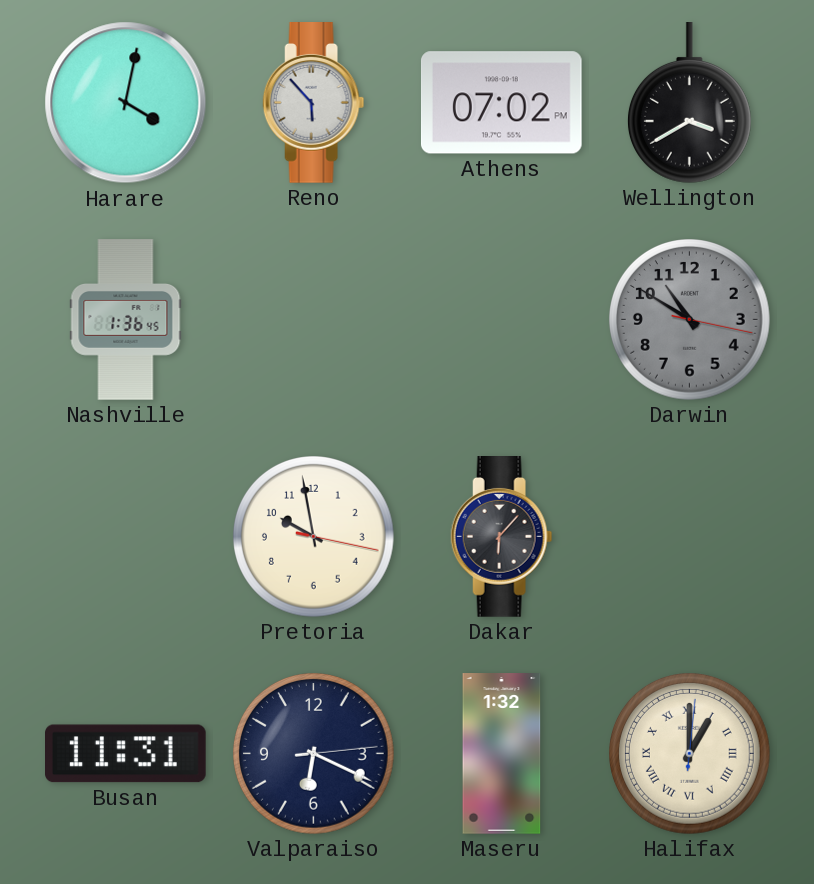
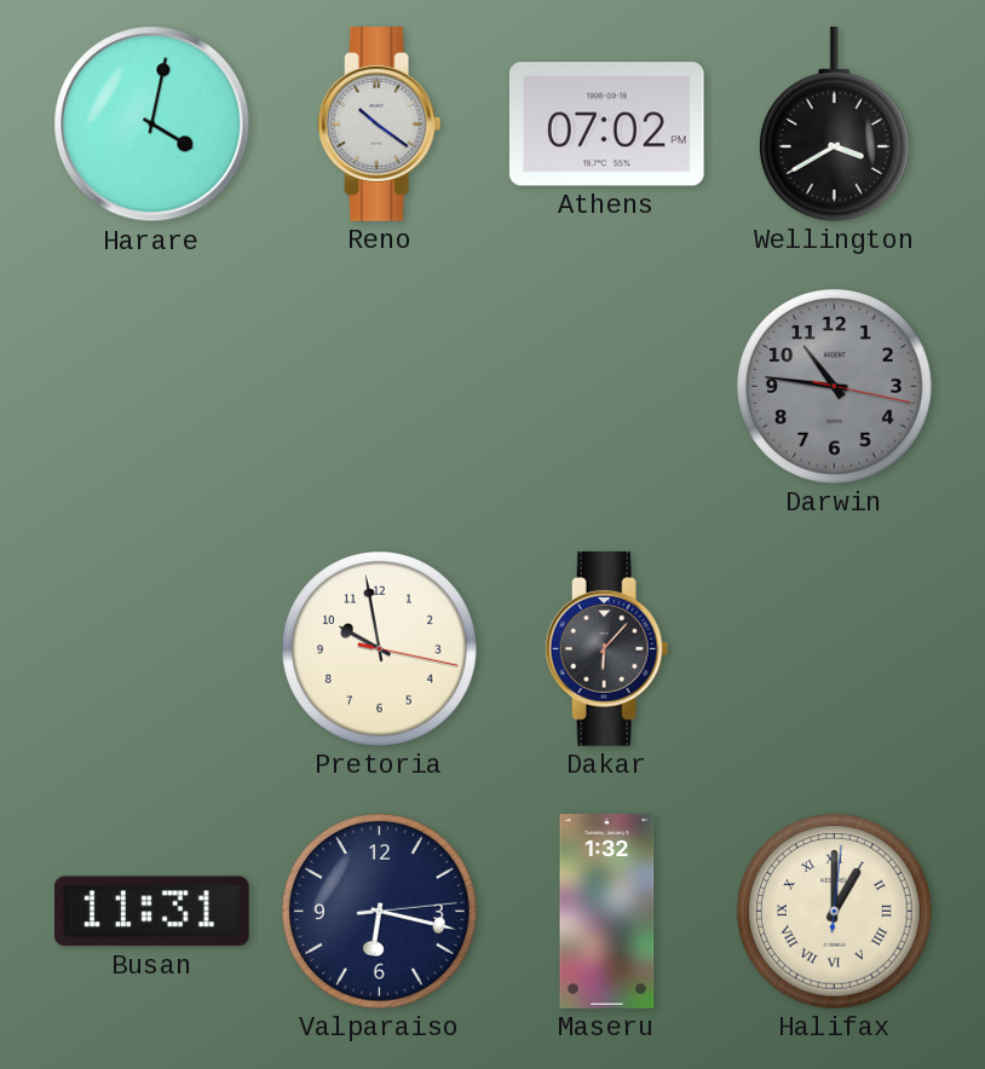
Reno: 5:53 -> 10:21
Nashville: 1:36 -> none
Darwin: 10:50 -> 10:46
Valparaiso: 6:19 -> 6:17
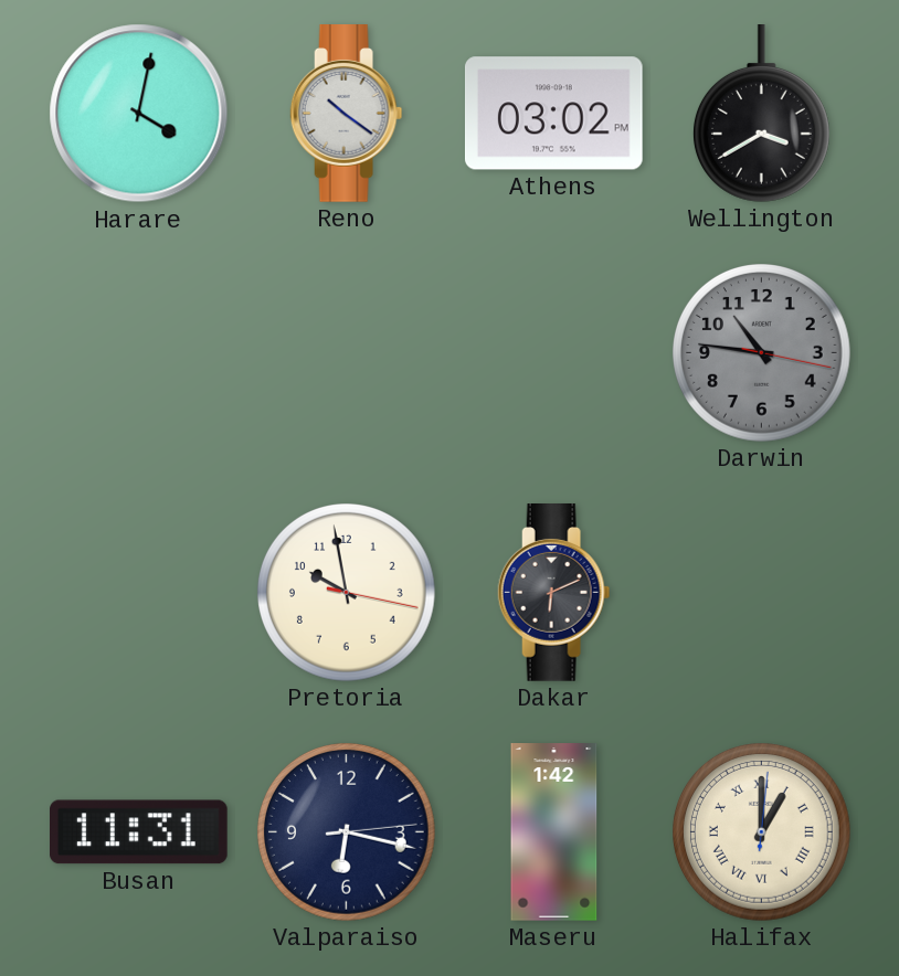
Athens: 07:02 -> 03:02
Dakar: 6:07 -> 6:11
Maseru: 1:32 -> 1:42
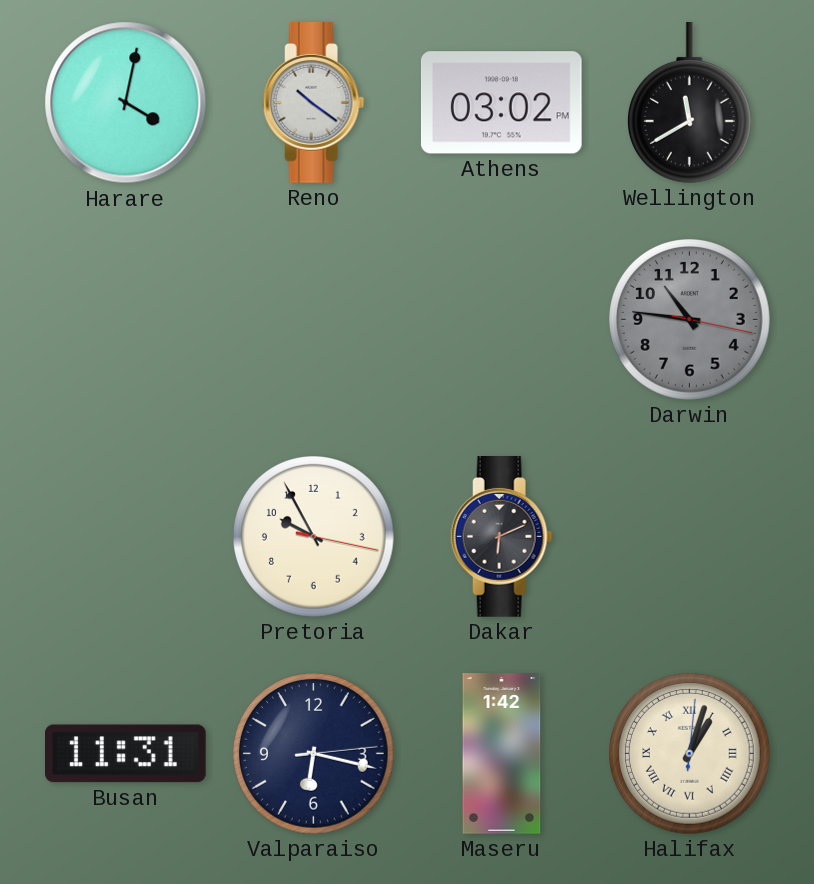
Wellington: 3:40 -> 11:40
Pretoria: 9:58 -> 9:55
Halifax: 1:00 -> 1:03
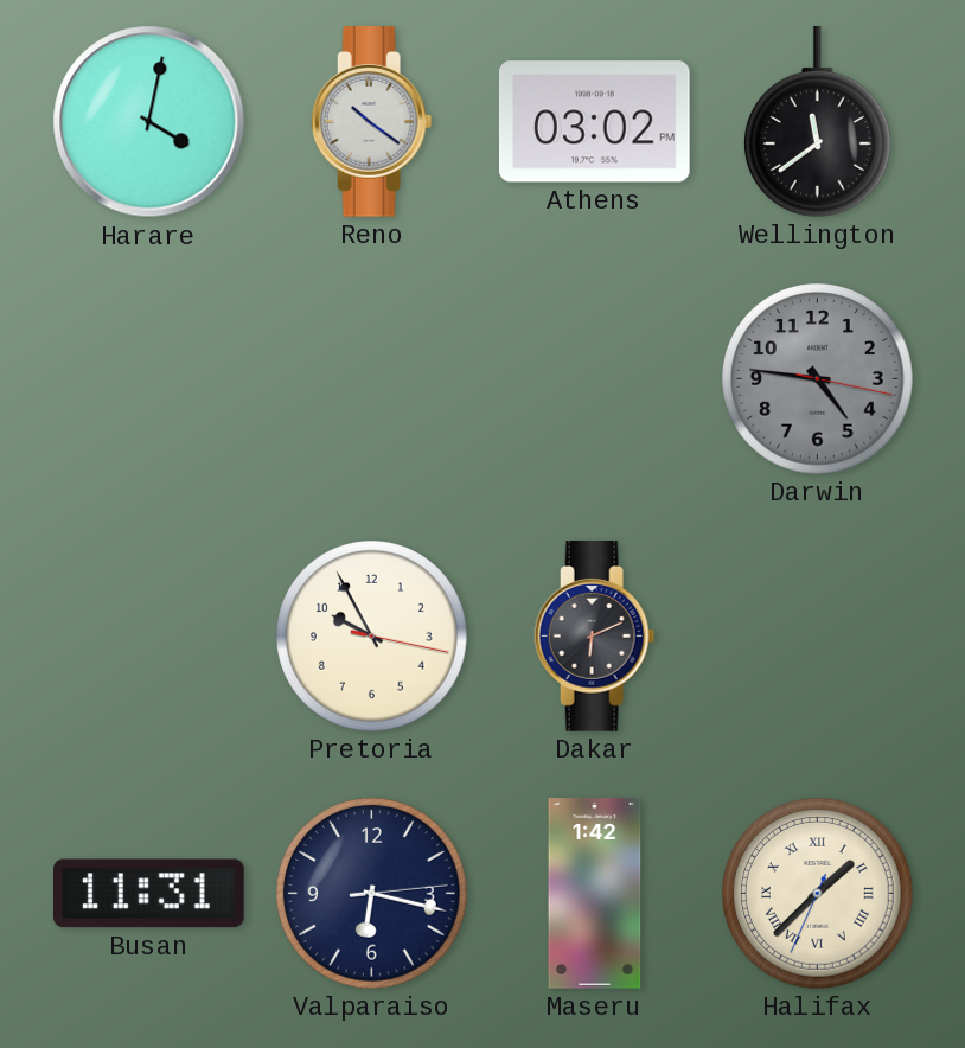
Wellington: 11:40 -> 11:39
Darwin: 10:46 -> 4:46
Halifax: 1:03 -> 1:37
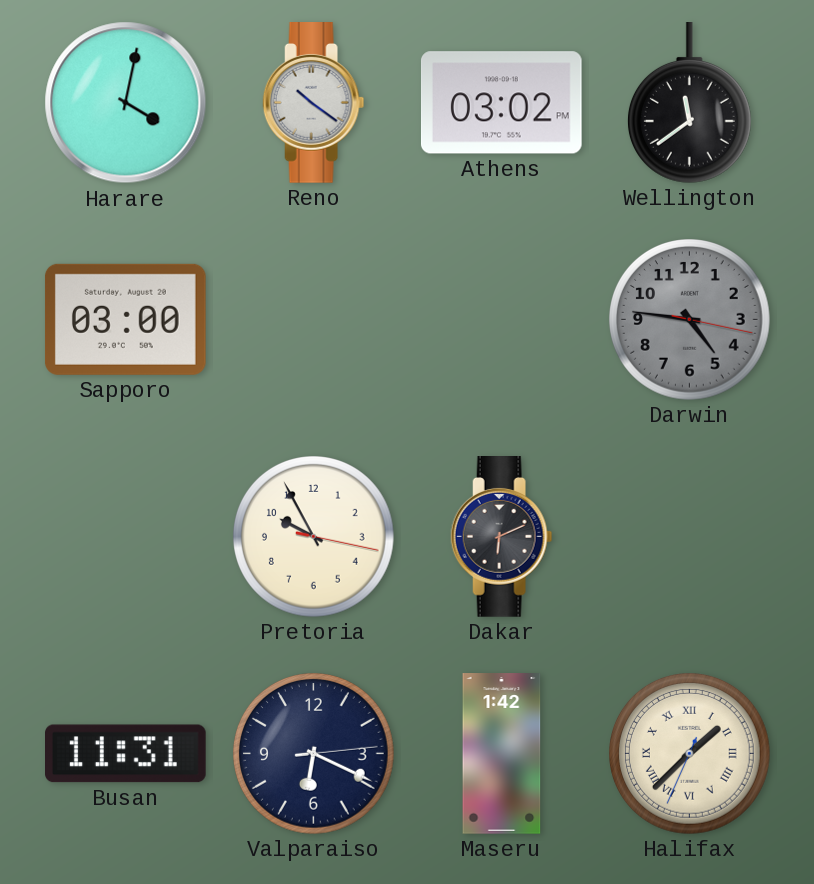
Sapporo: none -> 03:00
Valparaiso: 6:17 -> 6:19
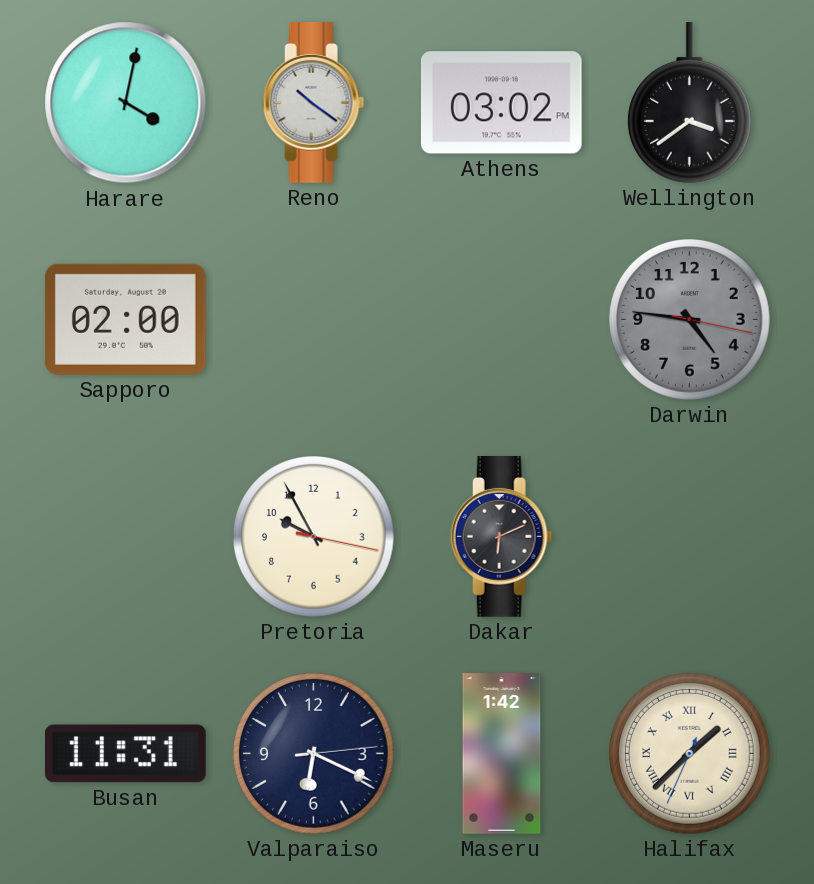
Wellington: 11:39 -> 3:39
Sapporo: 03:00 -> 02:00
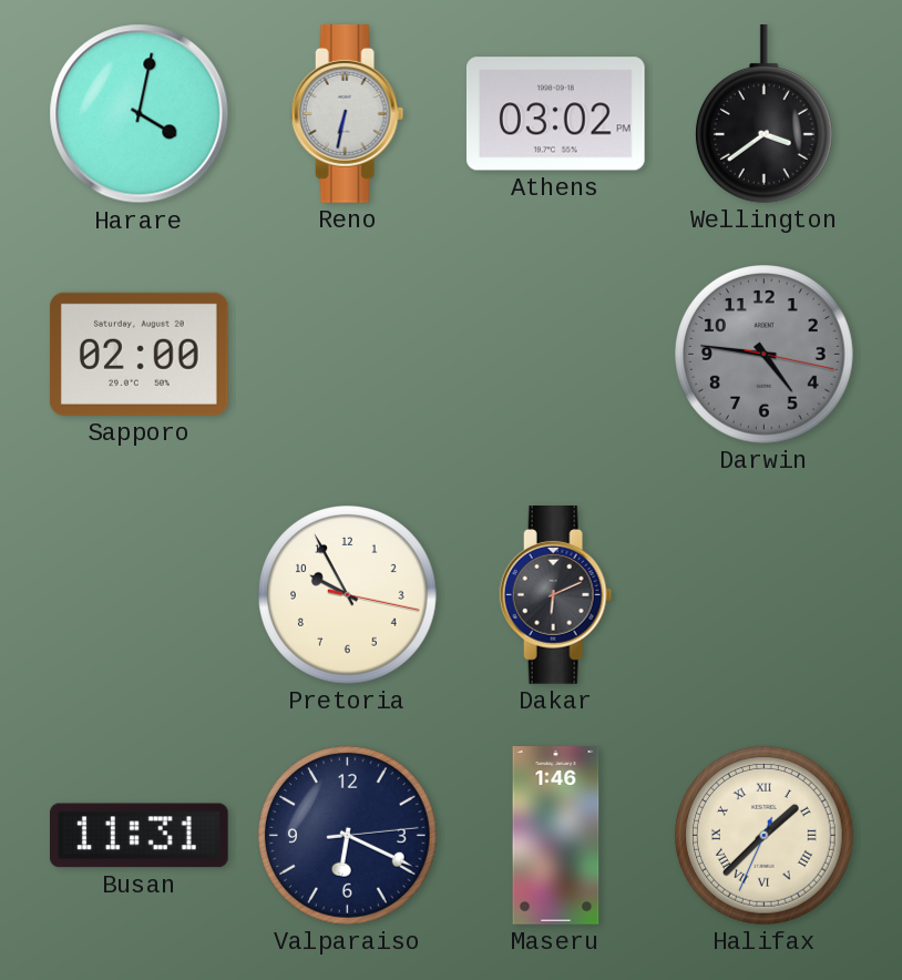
Reno: 10:21 -> 6:32
Maseru: 1:42 -> 1:46
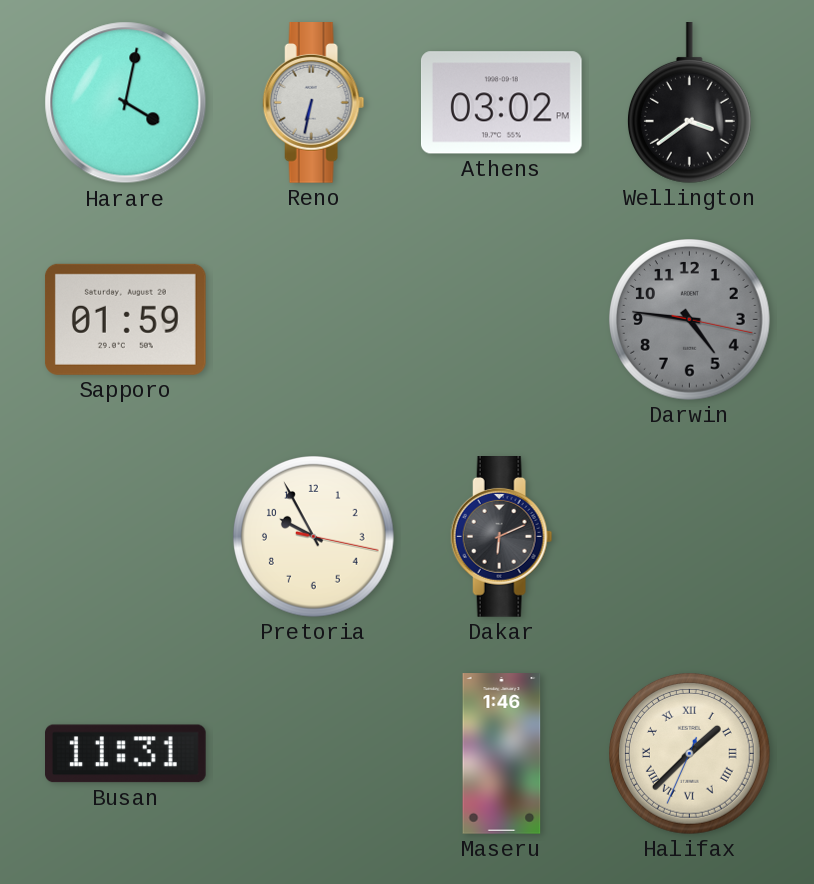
Sapporo: 02:00 -> 01:59
Valparaiso: 6:19 -> none
